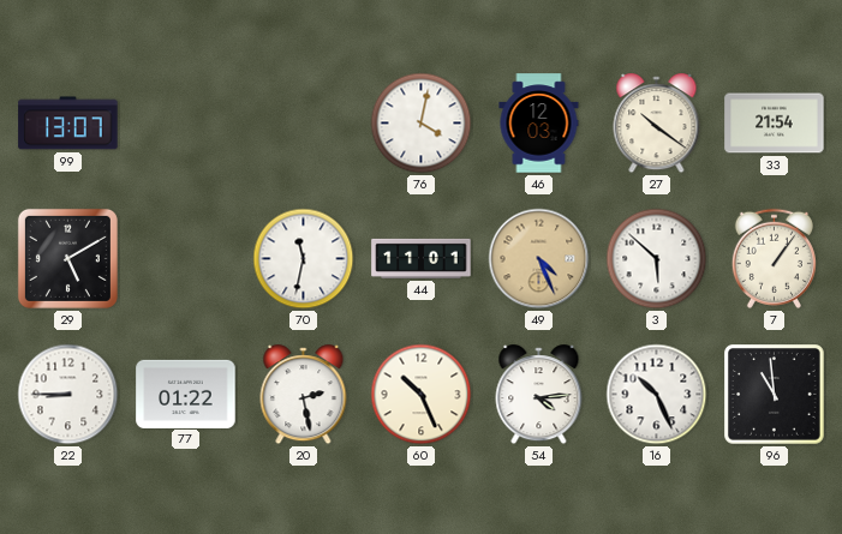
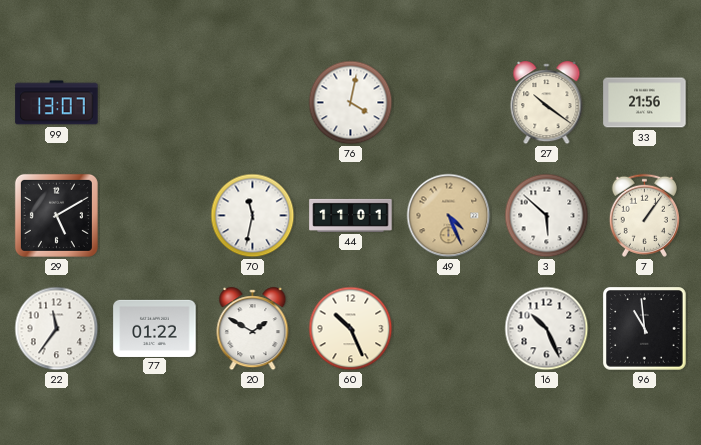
46: 12:03 -> none
33: 21:54 -> 21:56
22: 8:45 -> 11:36
20: 2:28 -> 1:50
54: 4:14 -> none
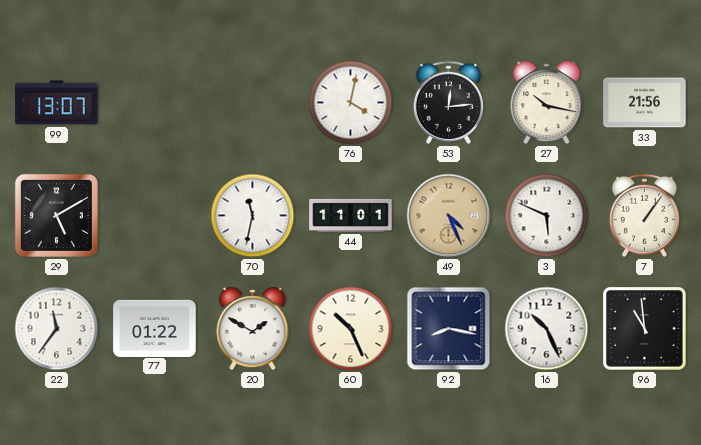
53: none -> 12:14
27: 10:21 -> 10:17
3: 5:52 -> 5:49
92: none -> 8:17
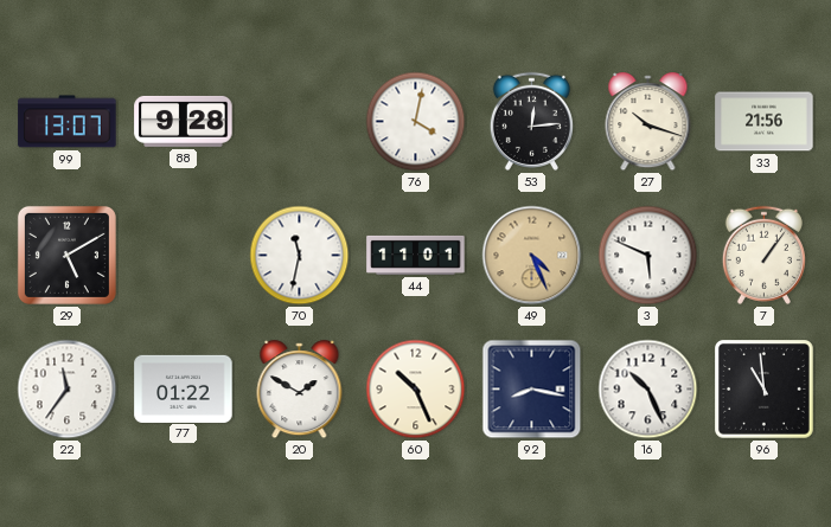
88: none -> 9:28
27: 10:17 -> 10:18
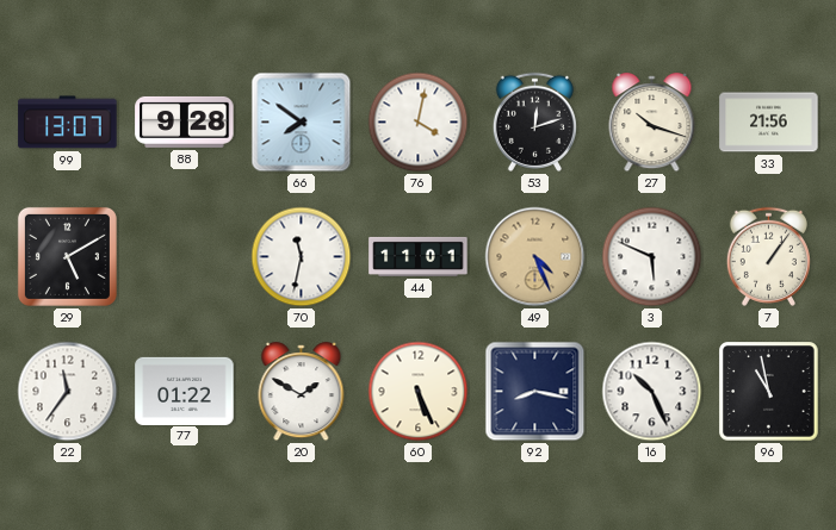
66: none -> 7:51
53: 12:14 -> 12:12
60: 10:26 -> 5:26
96: 10:59 -> 10:58
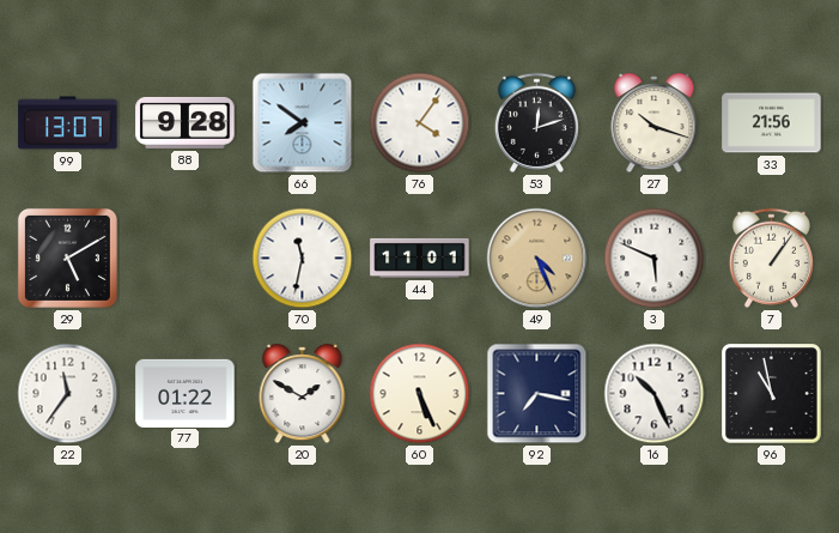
76: 4:02 -> 4:06
92: 8:17 -> 7:17
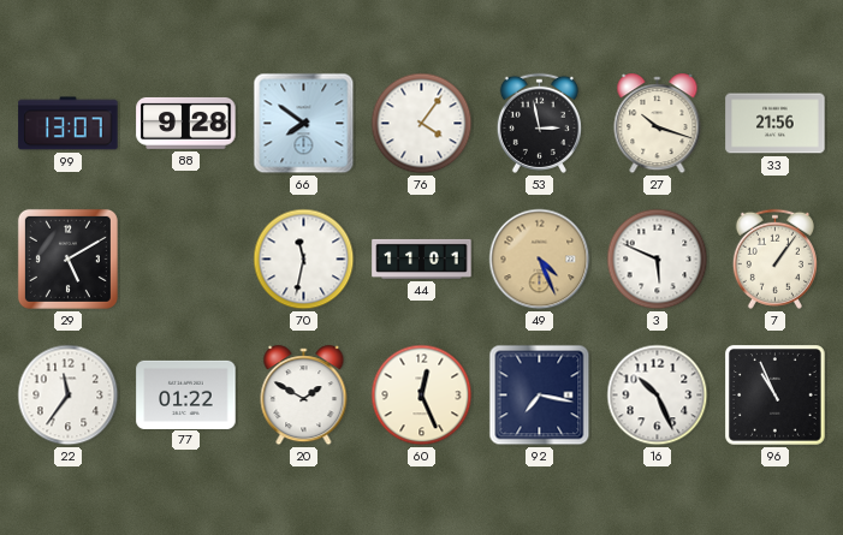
53: 12:12 -> 2:58
60: 5:26 -> 12:26
96: 10:58 -> 10:56
